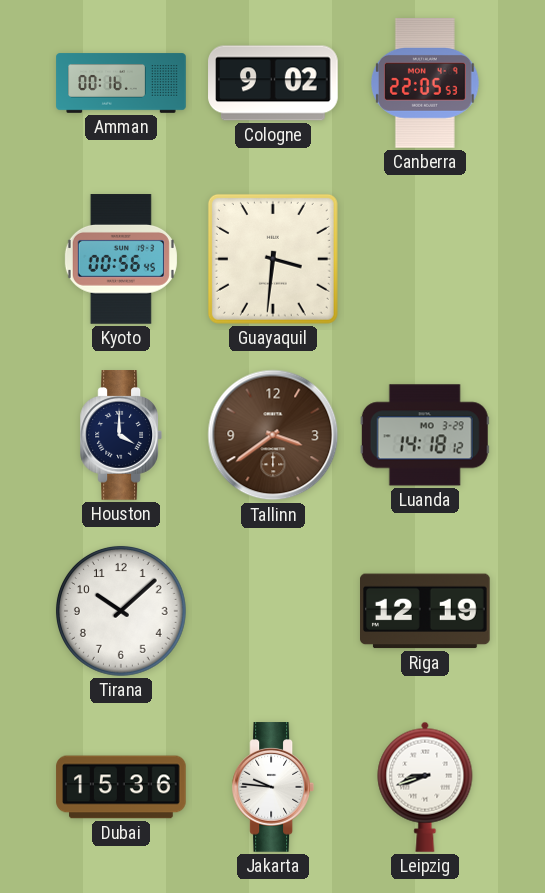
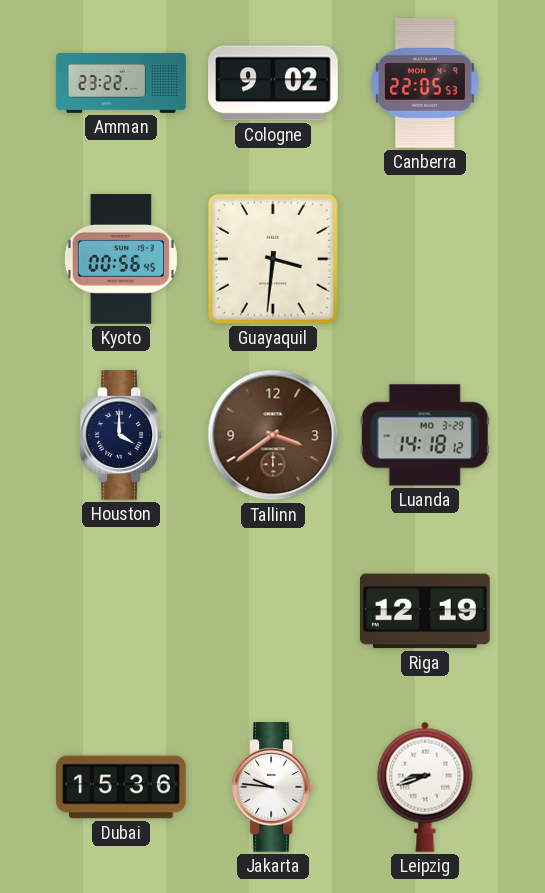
Amman: 00:16 -> 23:22
Tirana: 10:08 -> none
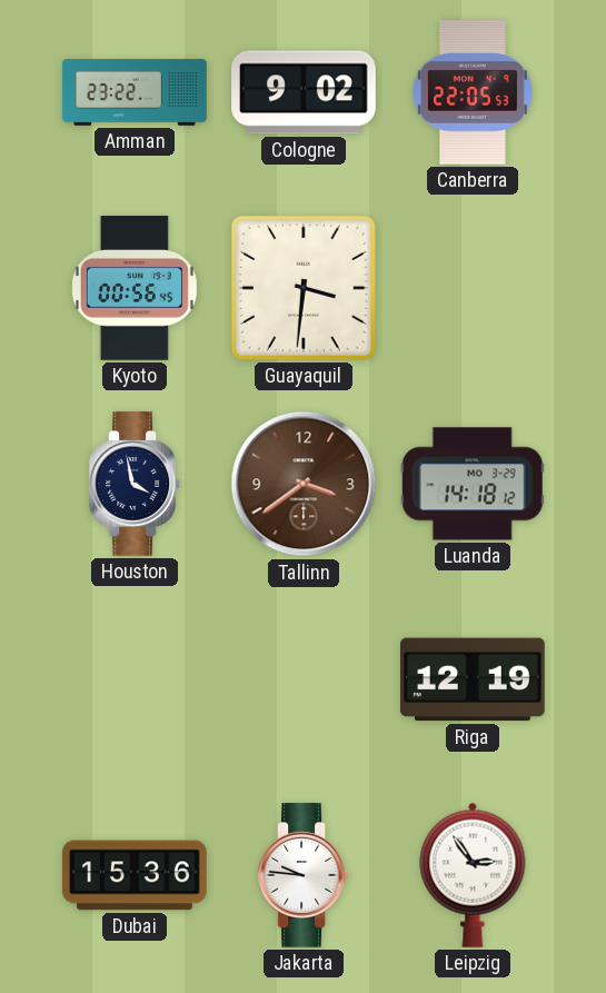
Houston: 4:00 -> 3:58
Leipzig: 8:42 -> 2:54
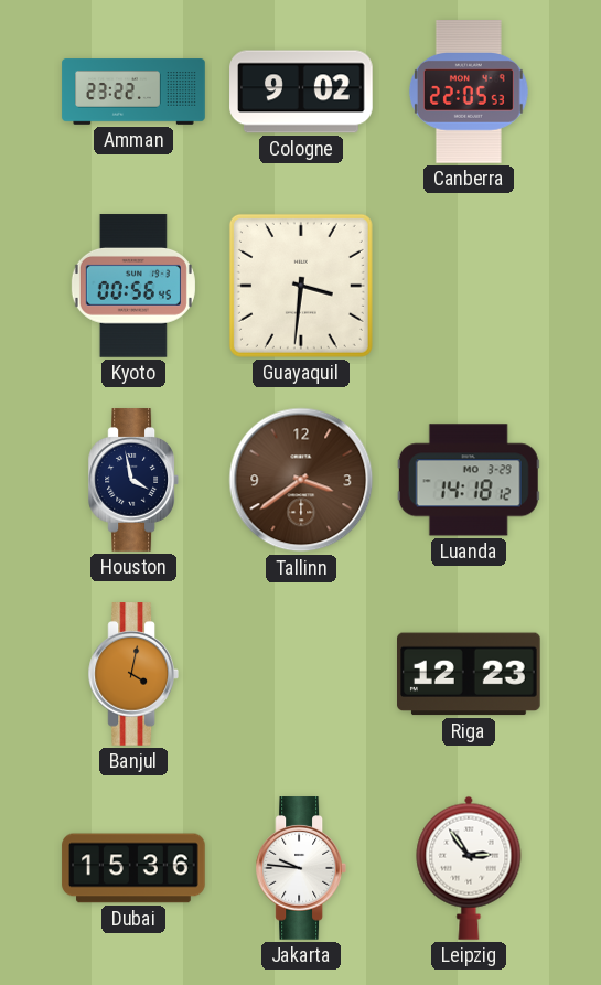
Banjul: none -> 4:02
Riga: 12:19 -> 12:23
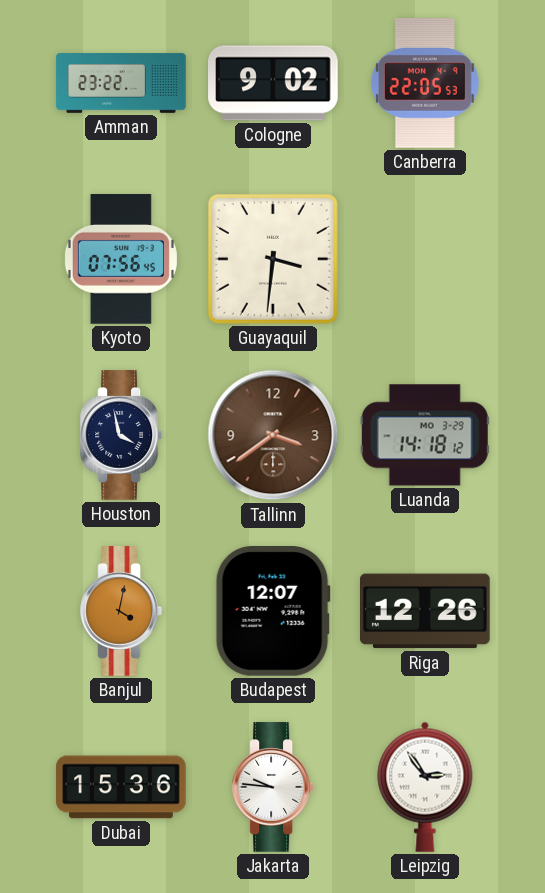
Kyoto: 00:56 -> 07:56
Budapest: none -> 12:07
Riga: 12:23 -> 12:26
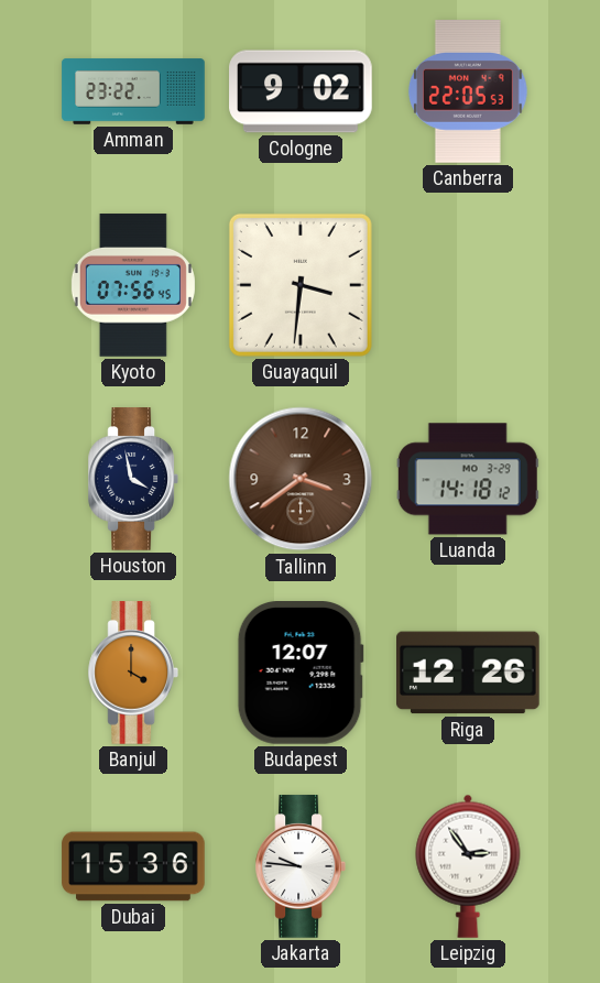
Banjul: 4:02 -> 4:00
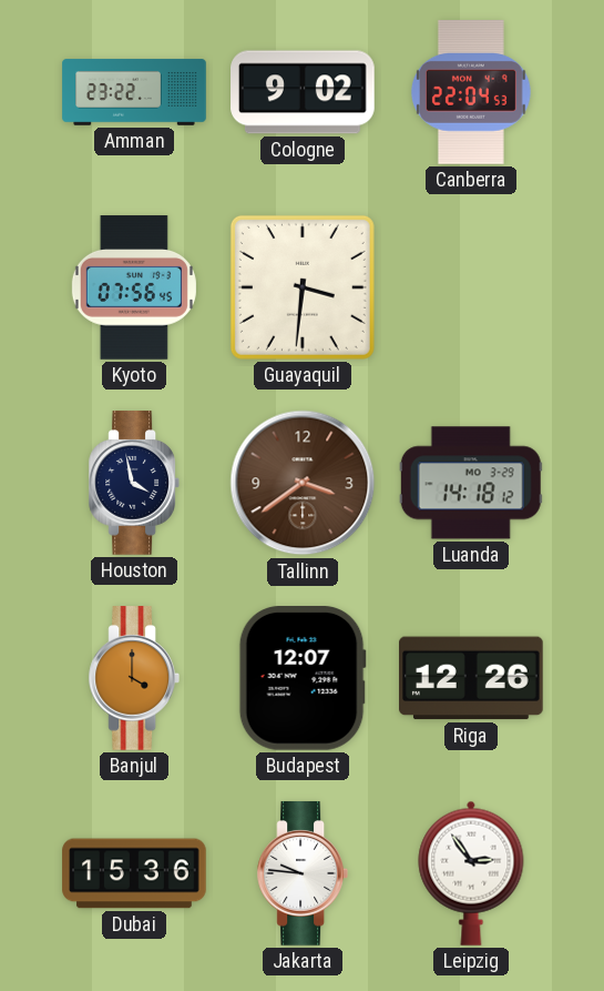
Canberra: 22:05 -> 22:04
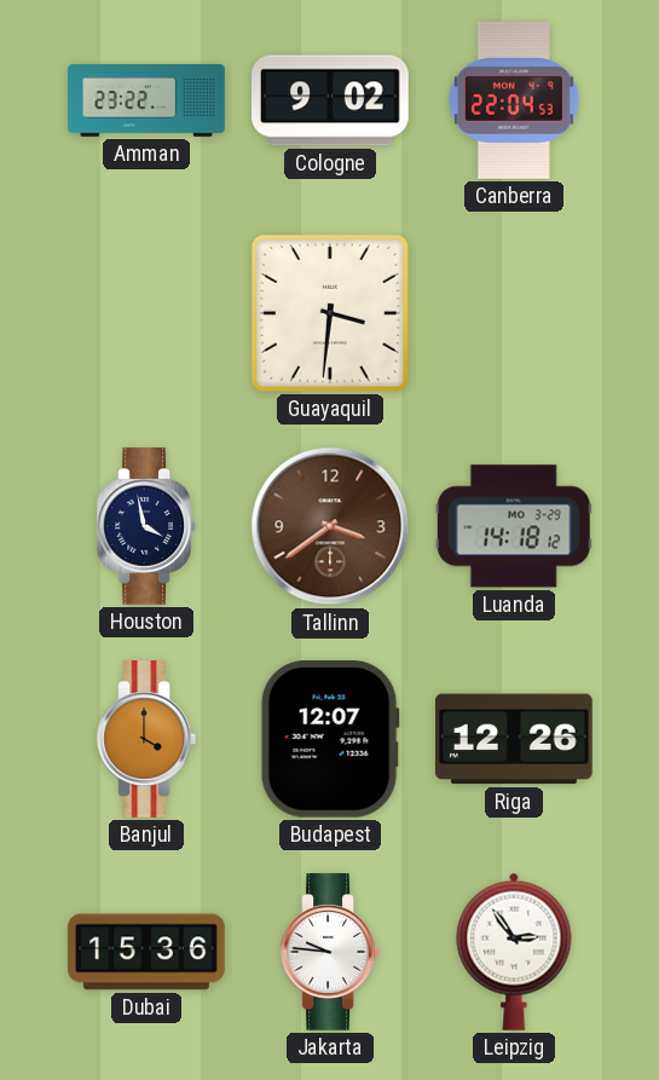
Kyoto: 07:56 -> none
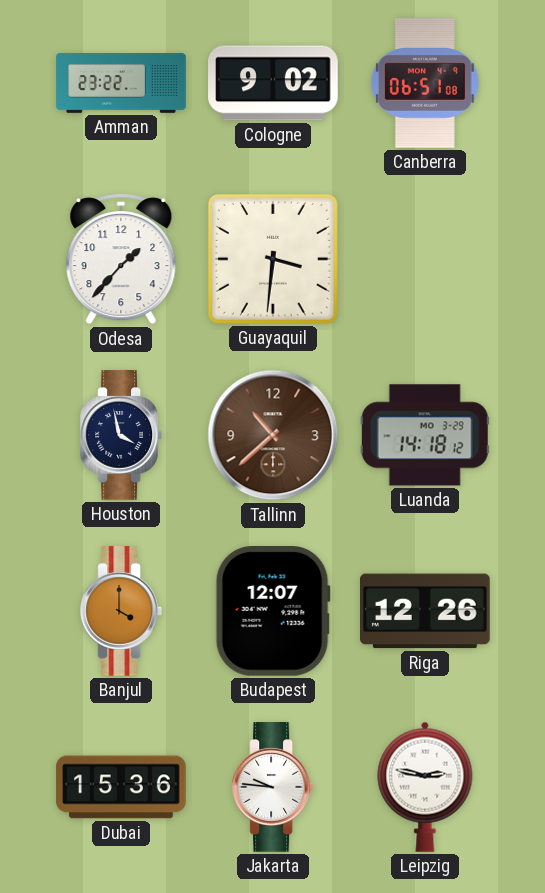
Canberra: 22:04 -> 06:51
Odesa: none -> 1:37
Tallinn: 3:39 -> 10:38
Leipzig: 2:54 -> 2:47
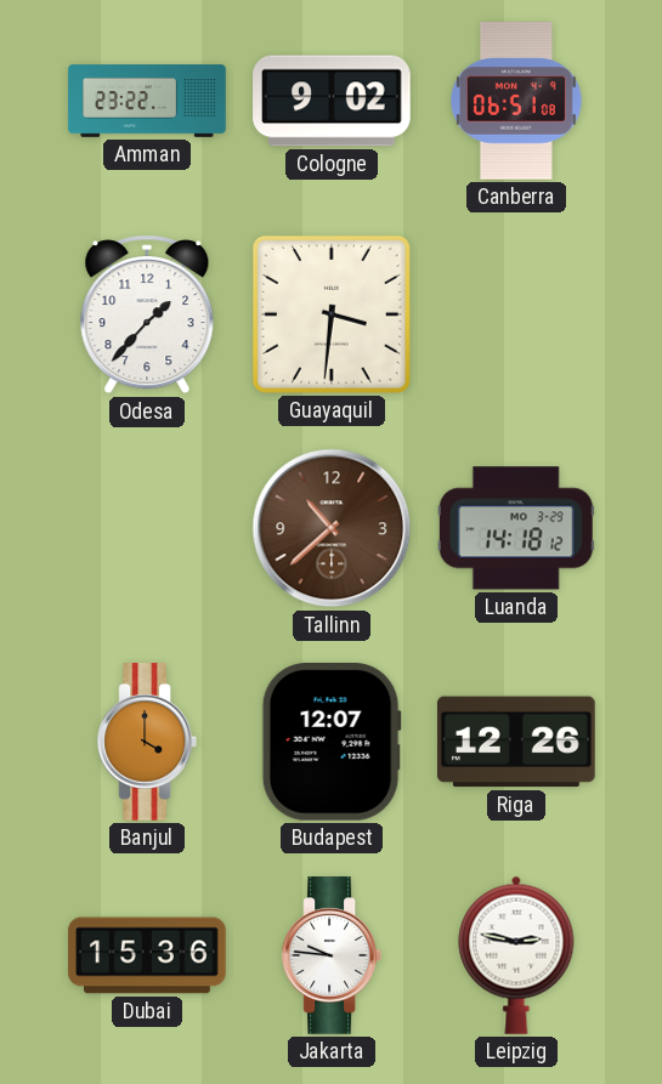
Houston: 3:58 -> none
